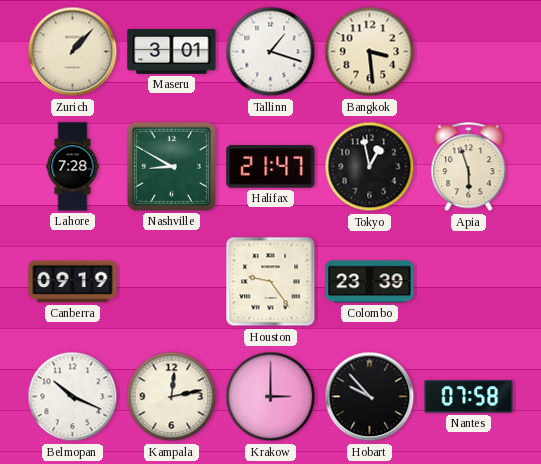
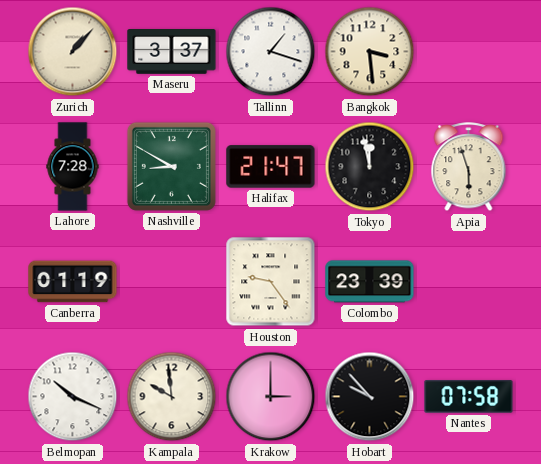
Maseru: 3:01 -> 3:37
Tokyo: 12:58 -> 11:58
Canberra: 09:19 -> 01:19
Kampala: 12:13 -> 9:59
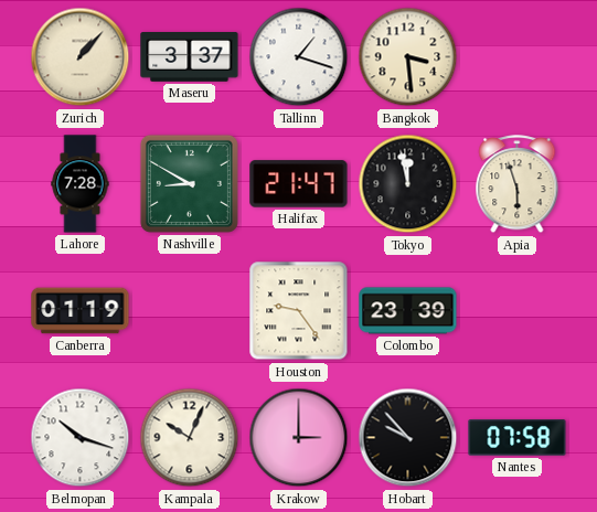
Belmopan: 10:19 -> 10:18
Kampala: 9:59 -> 10:04
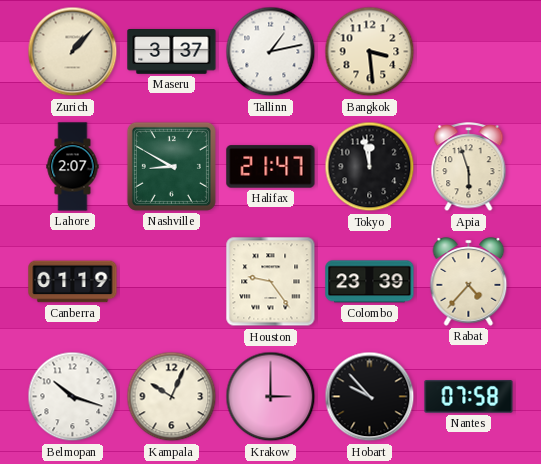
Tallinn: 1:18 -> 1:13
Lahore: 7:28 -> 2:07
Rabat: none -> 4:37
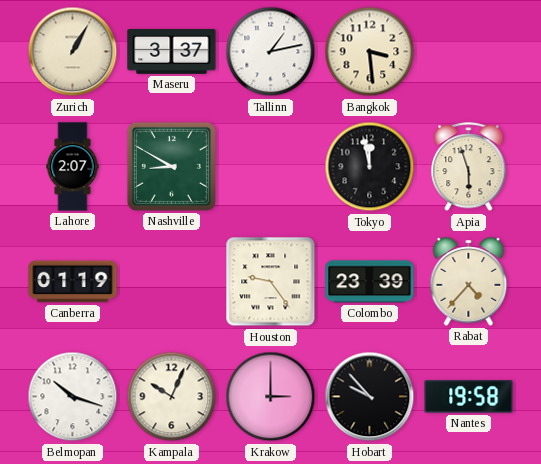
Zurich: 1:07 -> 1:05
Halifax: 21:47 -> none
Nantes: 07:58 -> 19:58
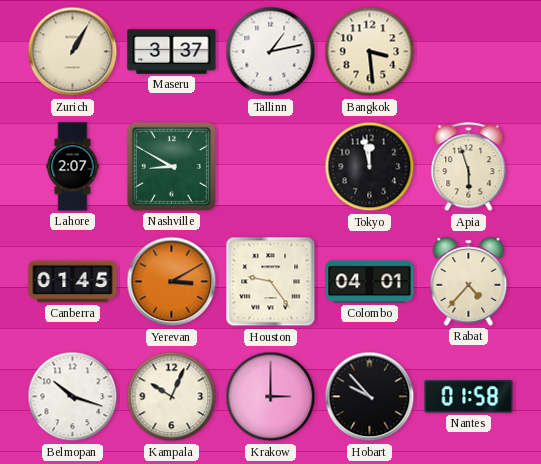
Canberra: 01:19 -> 01:45
Yerevan: none -> 3:10
Colombo: 23:39 -> 04:01
Nantes: 19:58 -> 01:58
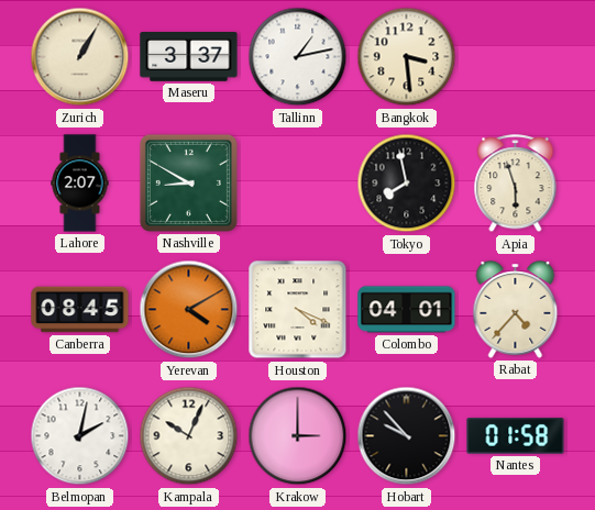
Tokyo: 11:58 -> 7:58
Canberra: 01:45 -> 08:45
Yerevan: 3:10 -> 4:10
Houston: 9:24 -> 4:19
Belmopan: 10:18 -> 2:02
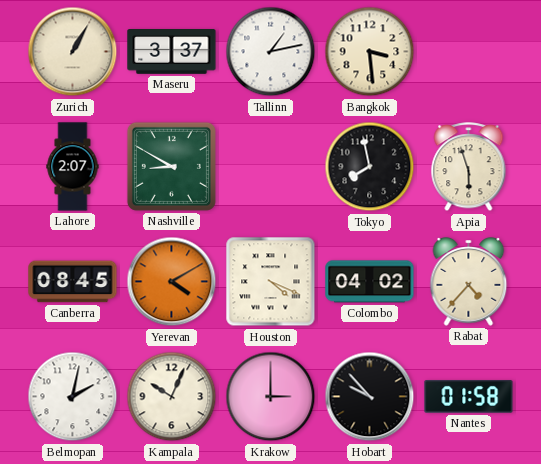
Colombo: 04:01 -> 04:02
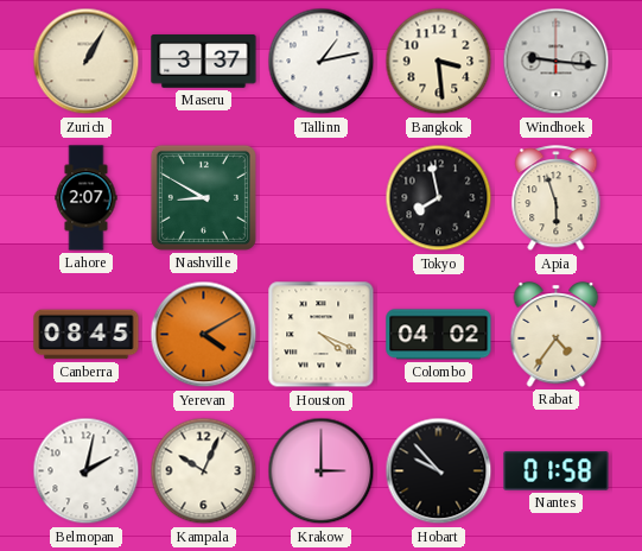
Windhoek: none -> 9:16
Rabat: 4:37 -> 4:36
